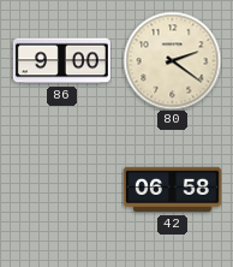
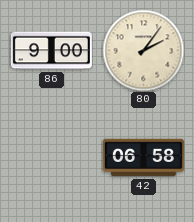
80: 2:21 -> 2:06
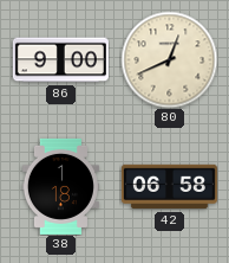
80: 2:06 -> 12:41
38: none -> 1:18
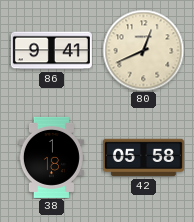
86: 9:00 -> 9:41
42: 06:58 -> 05:58
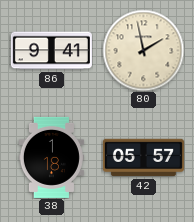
80: 12:41 -> 1:58
42: 05:58 -> 05:57
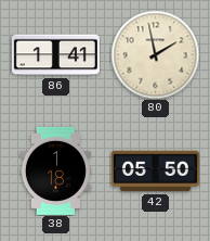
86: 9:41 -> 1:41
42: 05:57 -> 05:50
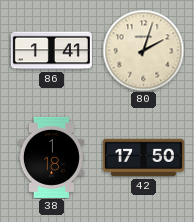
80: 1:58 -> 2:03
42: 05:50 -> 17:50
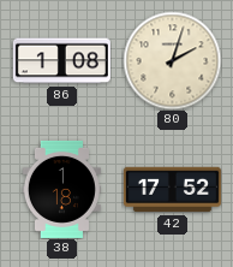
86: 1:41 -> 1:08
42: 17:50 -> 17:52
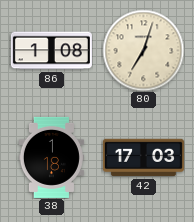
80: 2:03 -> 7:03
42: 17:52 -> 17:03
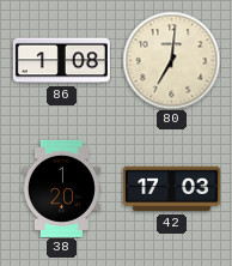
80: 7:03 -> 7:01
38: 1:18 -> 1:20
